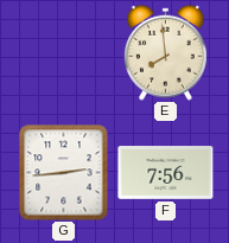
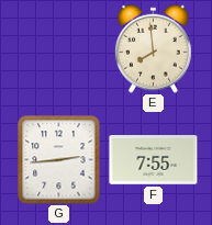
F: 7:56 -> 7:55
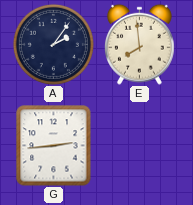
A: none -> 2:06
F: 7:55 -> none
